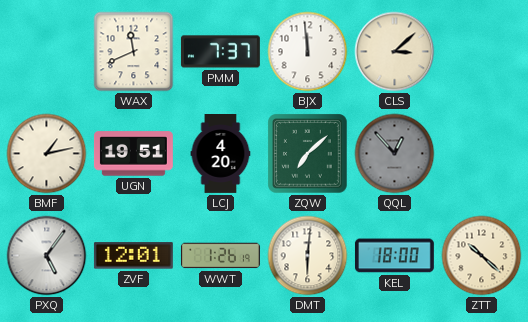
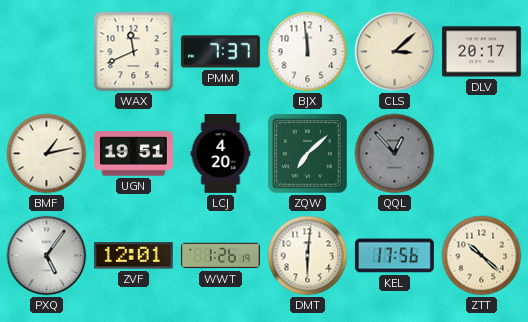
DLV: none -> 20:17
KEL: 18:00 -> 17:56
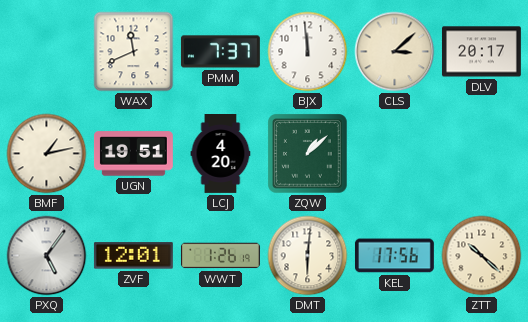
ZQW: 7:08 -> 1:08
QQL: 12:53 -> none
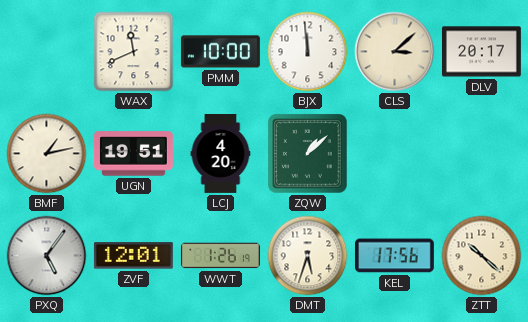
PMM: 7:37 -> 10:00
DMT: 6:01 -> 5:33
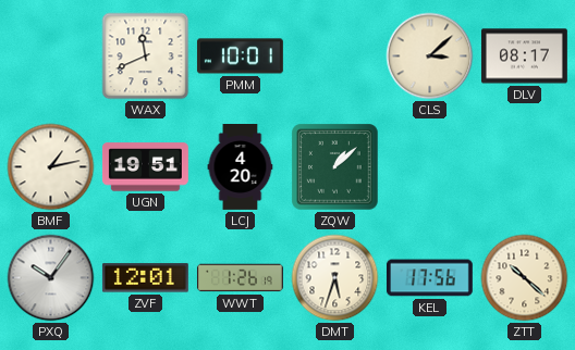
PMM: 10:00 -> 10:01
BJX: 11:59 -> none
DLV: 20:17 -> 08:17
PXQ: 5:06 -> 10:06
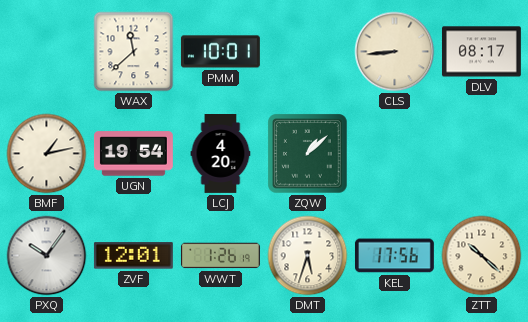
WAX: 11:41 -> 11:38
CLS: 3:08 -> 8:44
UGN: 19:51 -> 19:54
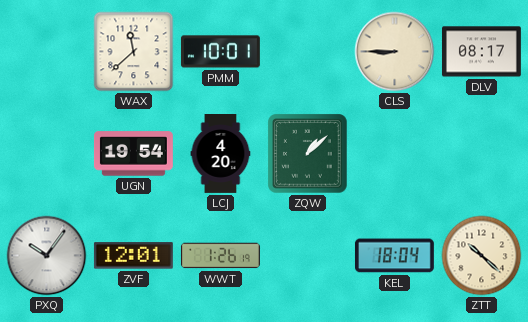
CLS: 8:44 -> 8:45
BMF: 1:13 -> none
DMT: 5:33 -> none
KEL: 17:56 -> 18:04
